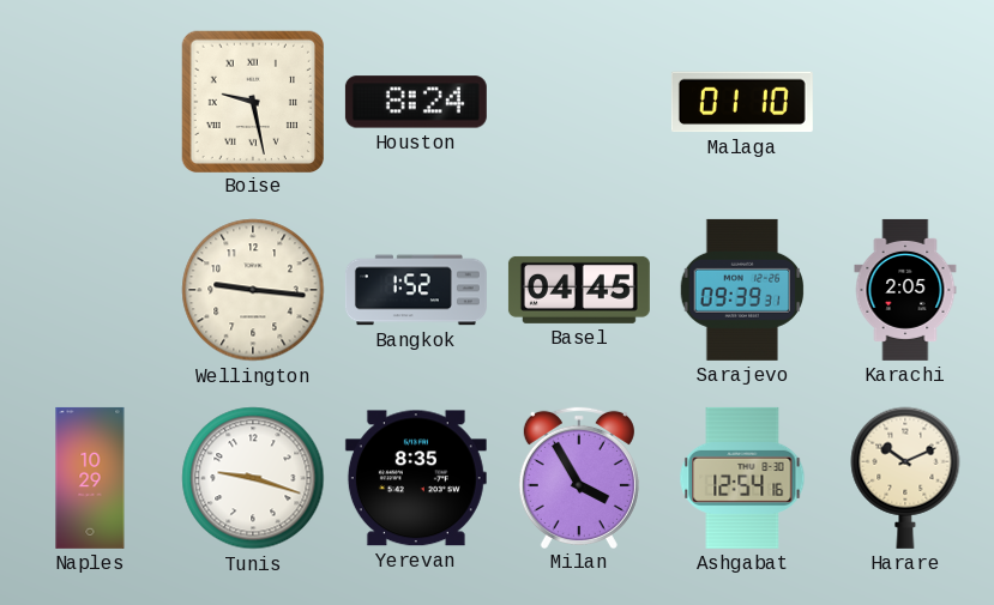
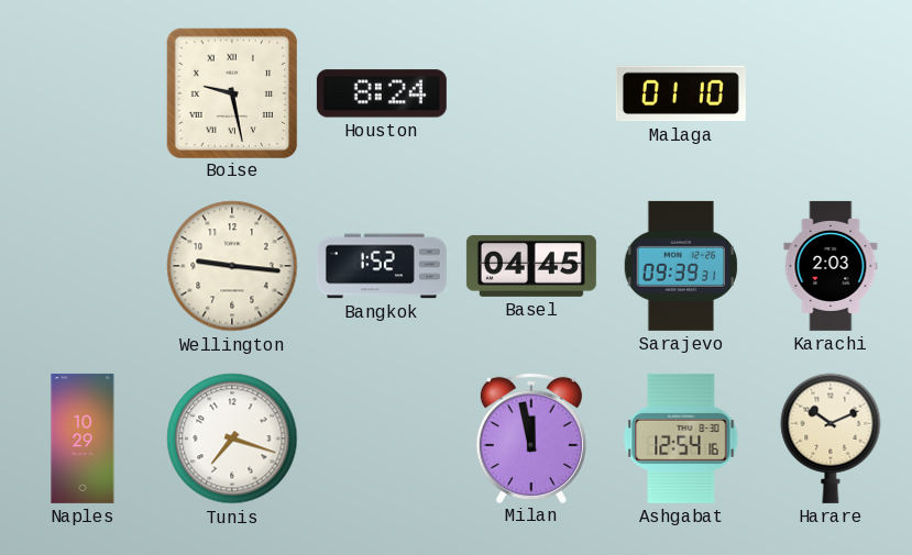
Karachi: 2:05 -> 2:03
Tunis: 9:18 -> 7:18
Yerevan: 8:35 -> none
Milan: 3:55 -> 11:58
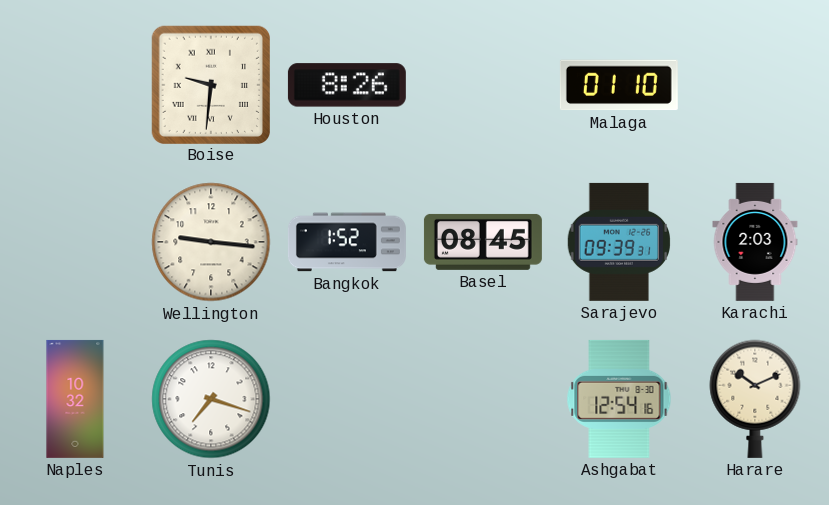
Boise: 9:28 -> 9:31
Houston: 8:24 -> 8:26
Basel: 04:45 -> 08:45
Naples: 10:29 -> 10:32
Milan: 11:58 -> none
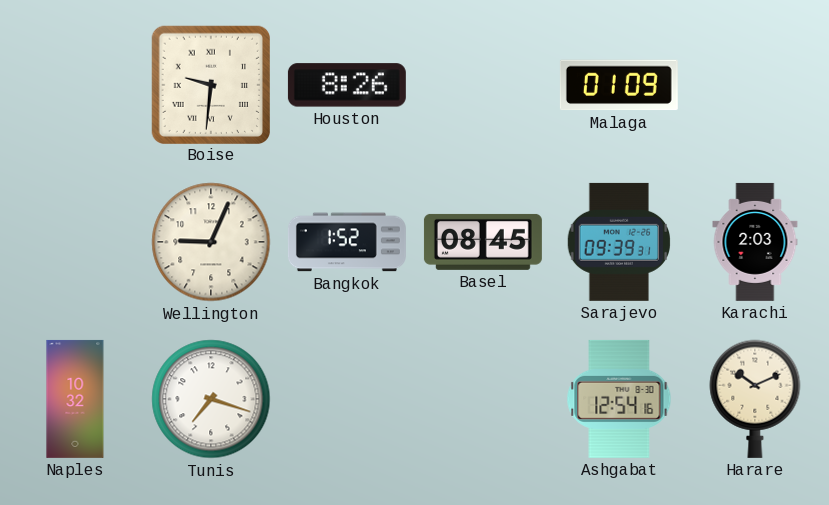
Malaga: 01:10 -> 01:09
Wellington: 9:16 -> 9:04
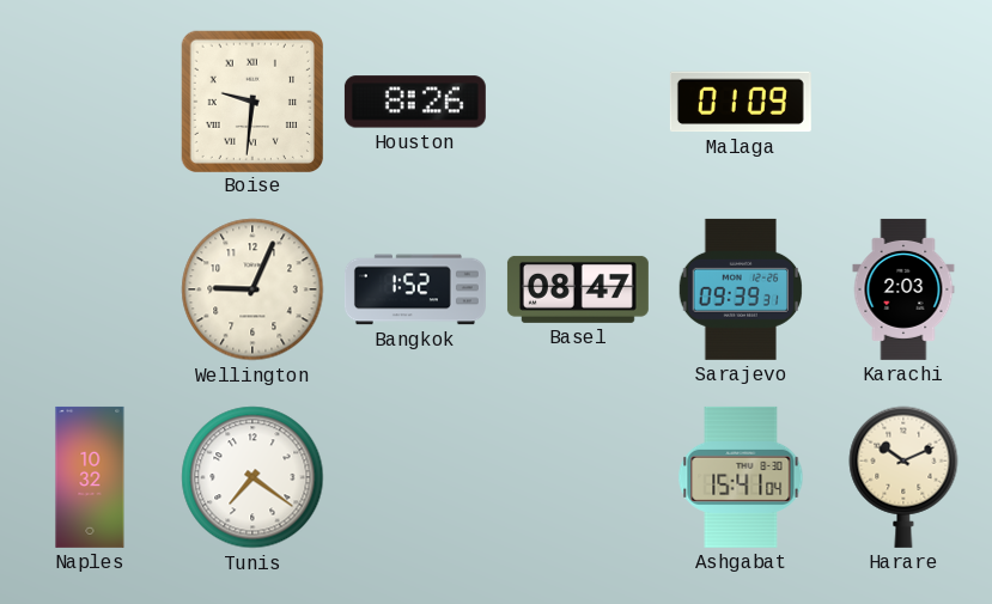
Basel: 08:45 -> 08:47
Tunis: 7:18 -> 7:21
Ashgabat: 12:54 -> 15:41
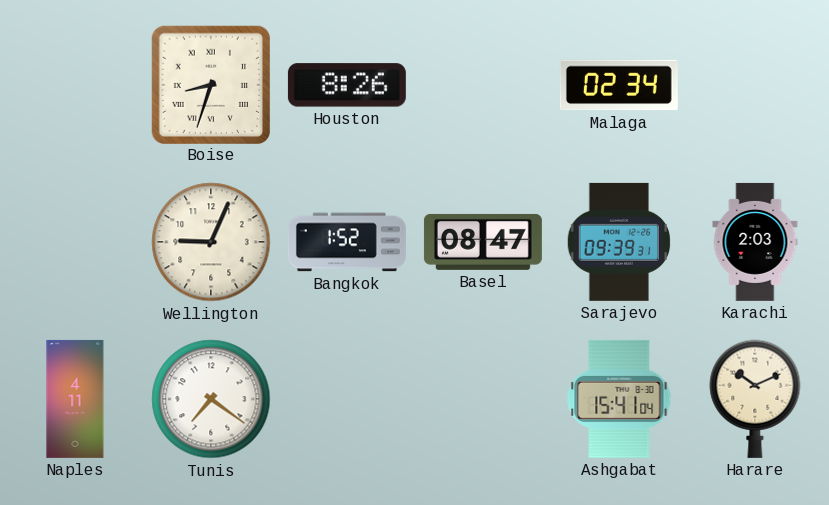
Boise: 9:31 -> 8:33
Malaga: 01:09 -> 02:34
Naples: 10:32 -> 4:11
